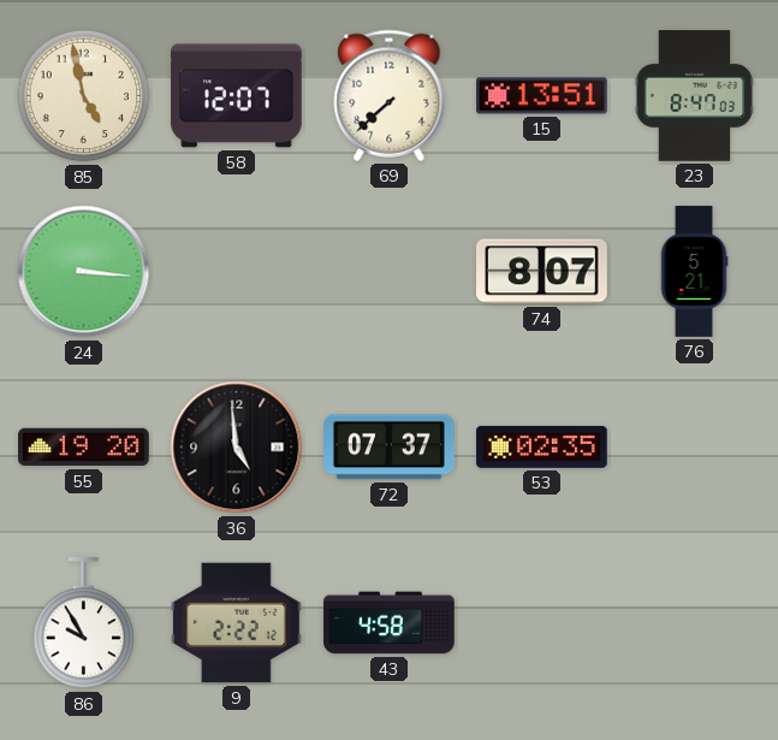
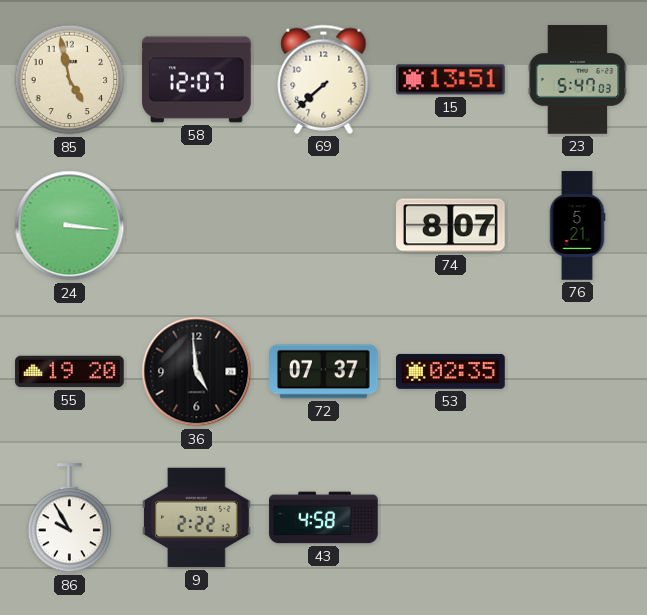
23: 8:47 -> 5:47
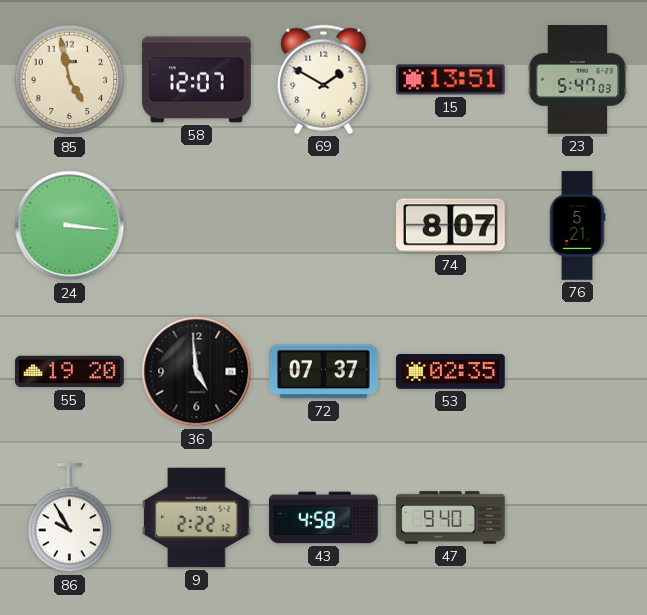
69: 7:38 -> 1:50
47: none -> 9:40
